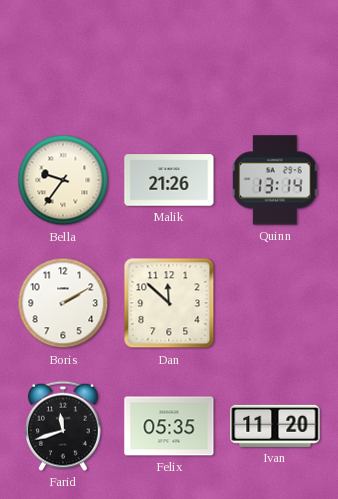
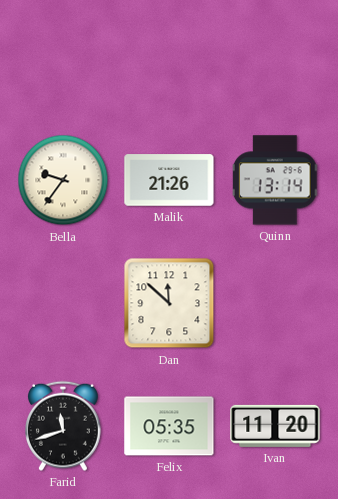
Boris: 2:10 -> none
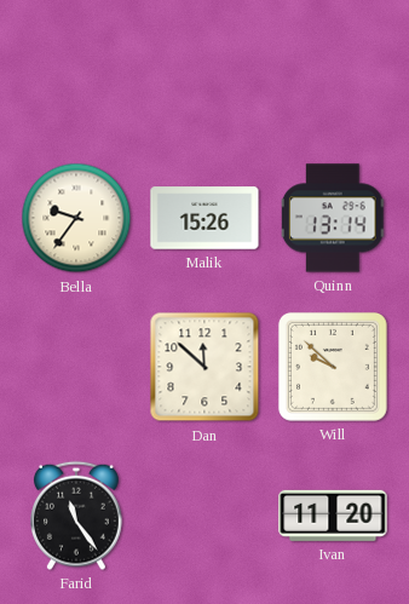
Malik: 21:26 -> 15:26
Will: none -> 9:52
Farid: 11:42 -> 11:24
Felix: 05:35 -> none
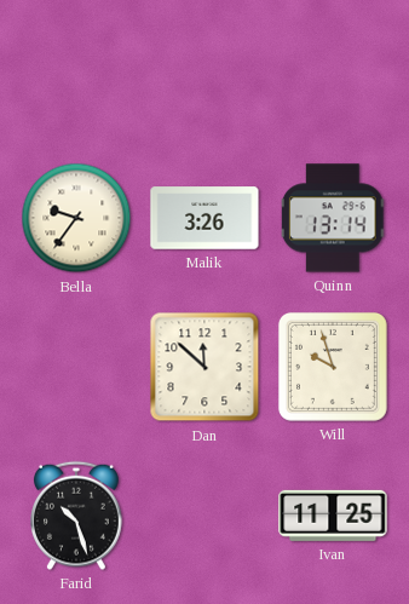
Malik: 15:26 -> 3:26
Will: 9:52 -> 9:57
Farid: 11:24 -> 10:27
Ivan: 11:20 -> 11:25
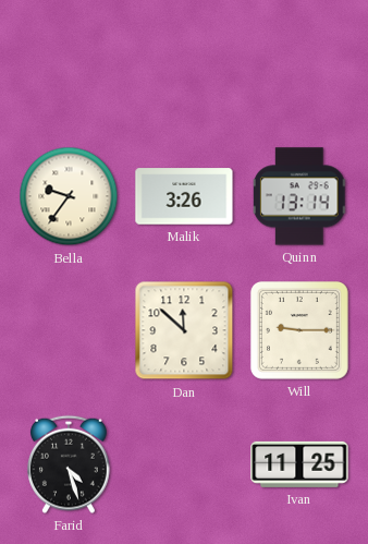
Will: 9:57 -> 9:15
Farid: 10:27 -> 4:27
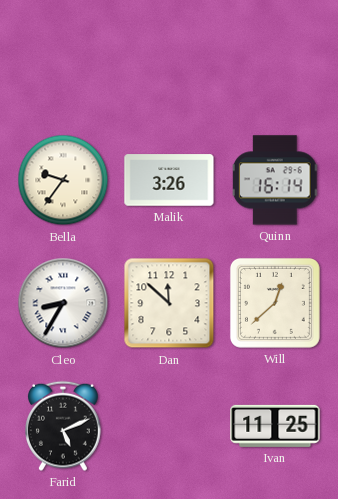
Quinn: 13:14 -> 16:14
Cleo: none -> 8:35
Will: 9:15 -> 12:38
Farid: 4:27 -> 5:11
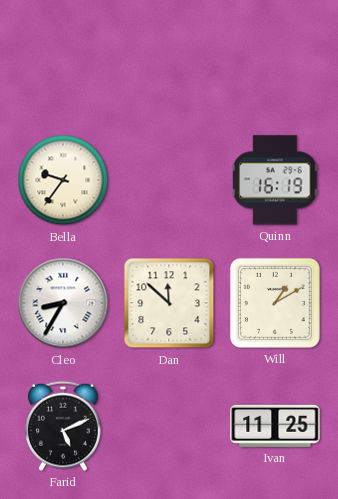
Malik: 3:26 -> none
Quinn: 16:14 -> 16:19
Will: 12:38 -> 1:10
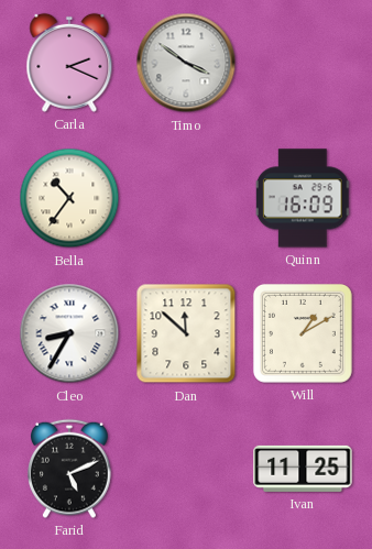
Carla: none -> 2:19
Timo: none -> 3:51
Bella: 9:36 -> 10:36
Quinn: 16:19 -> 16:09
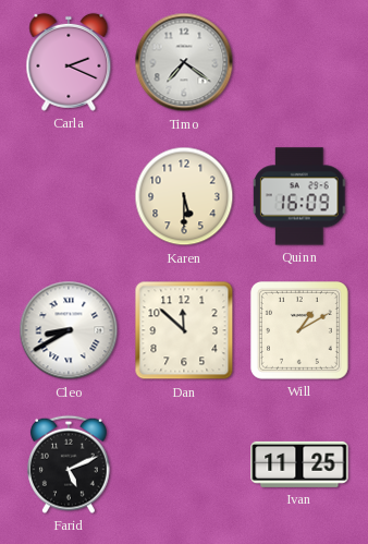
Timo: 3:51 -> 7:21
Bella: 10:36 -> none
Karen: none -> 5:30
Cleo: 8:35 -> 8:40
